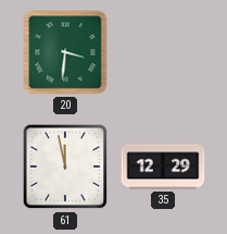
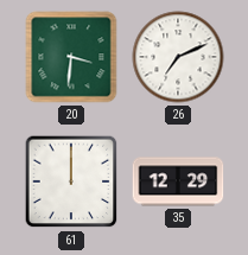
26: none -> 7:11
61: 11:58 -> 12:00
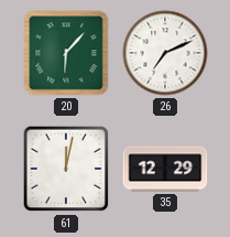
20: 3:31 -> 6:07
61: 12:00 -> 12:02
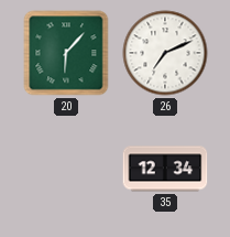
61: 12:02 -> none
35: 12:29 -> 12:34
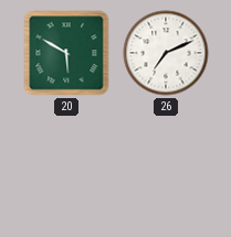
20: 6:07 -> 5:50
35: 12:34 -> none
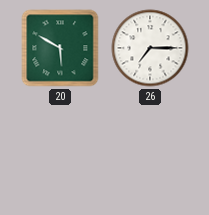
26: 7:11 -> 7:15
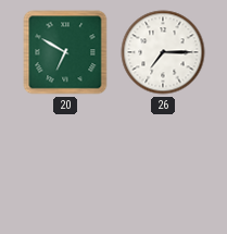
20: 5:50 -> 6:50
